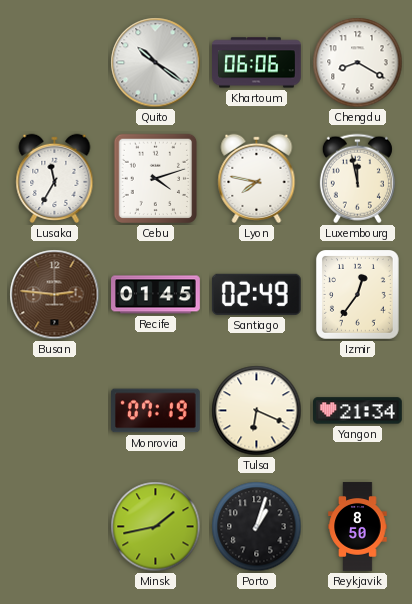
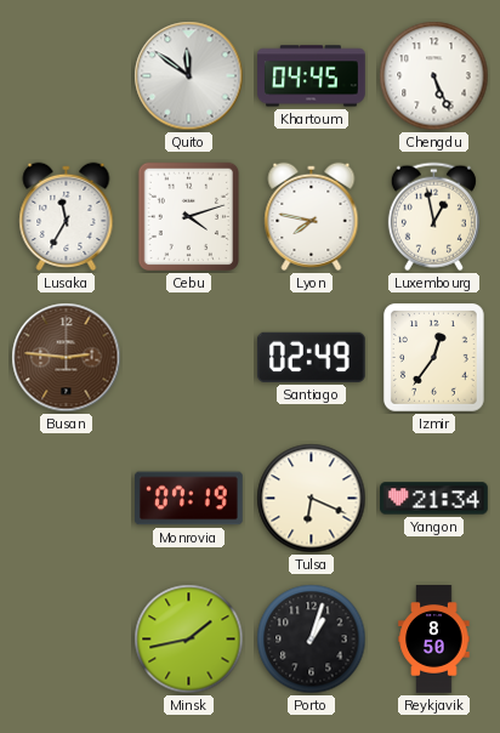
Quito: 10:21 -> 11:51
Khartoum: 06:06 -> 04:45
Chengdu: 8:20 -> 5:26
Luxembourg: 11:58 -> 12:58
Recife: 01:45 -> none
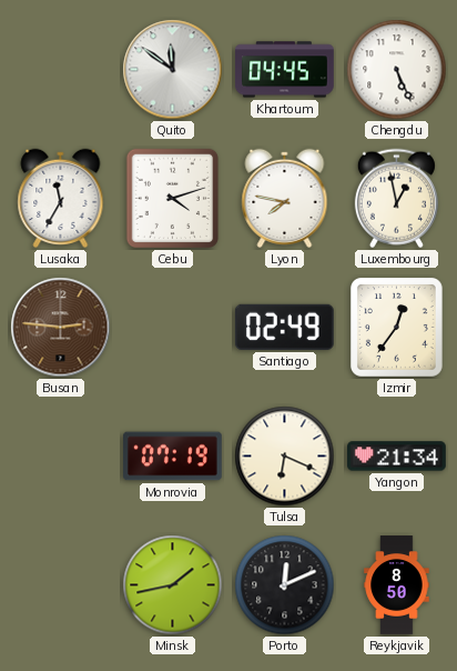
Porto: 1:03 -> 12:11
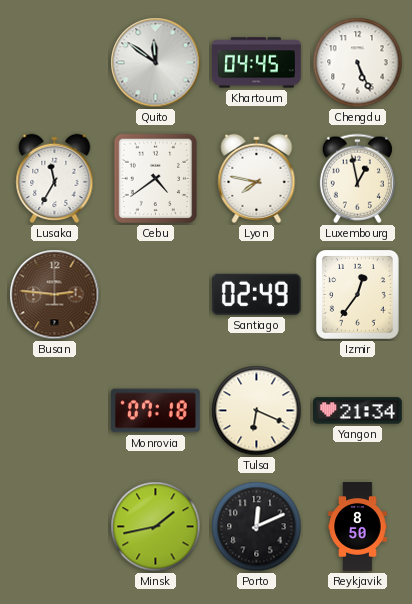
Cebu: 4:12 -> 4:39
Monrovia: 07:19 -> 07:18
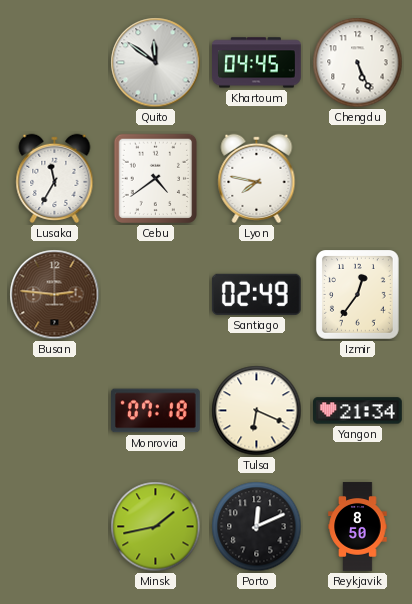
Luxembourg: 12:58 -> none
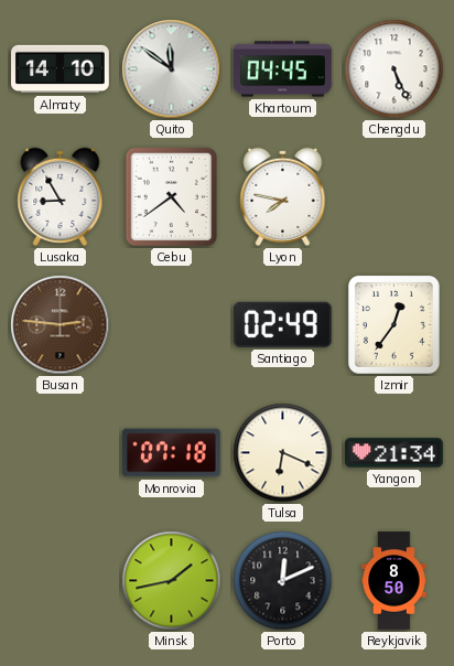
Almaty: none -> 14:10
Lusaka: 11:35 -> 8:55
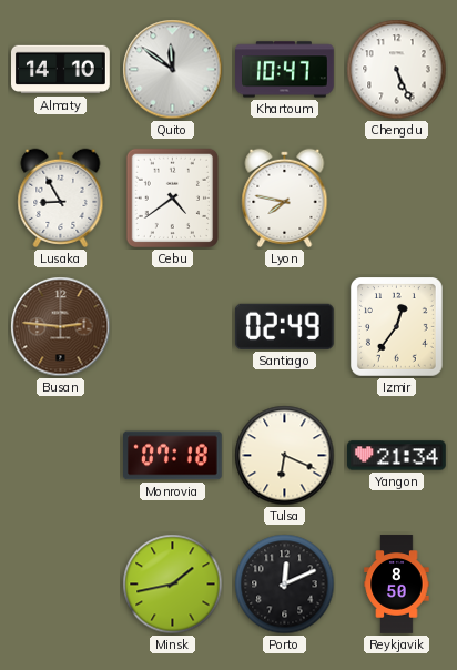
Khartoum: 04:45 -> 10:47
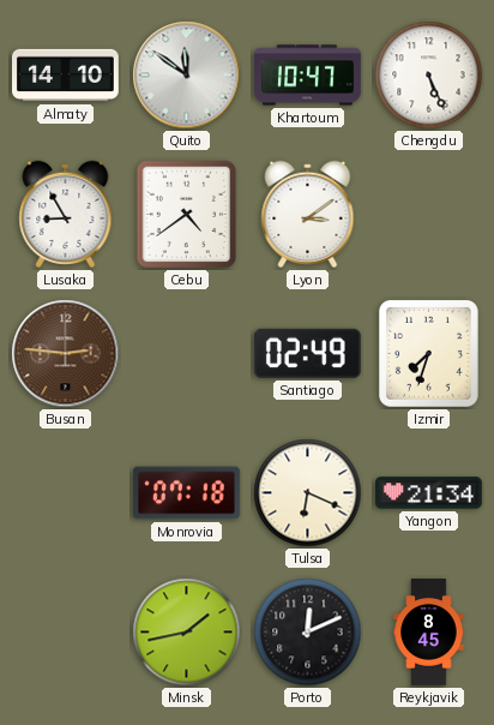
Lyon: 7:47 -> 3:09
Izmir: 12:36 -> 7:33
Reykjavik: 8:50 -> 8:45
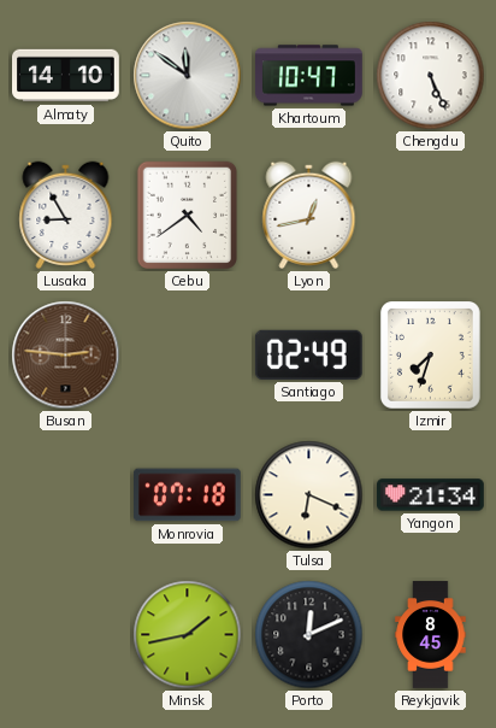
Lyon: 3:09 -> 12:43
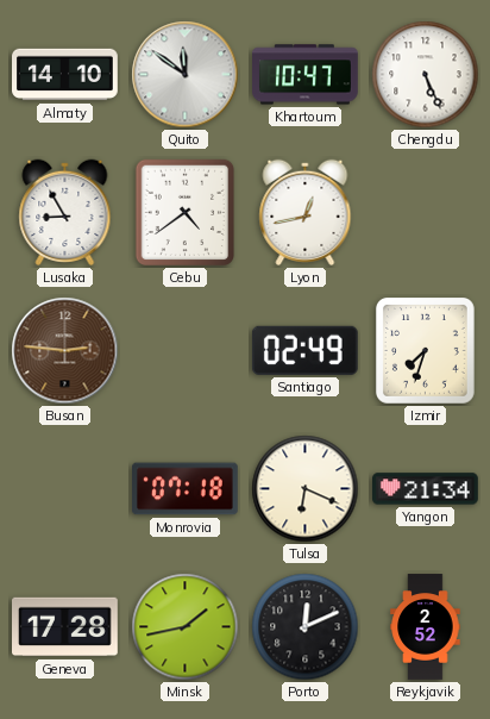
Geneva: none -> 17:28
Reykjavik: 8:45 -> 2:52
